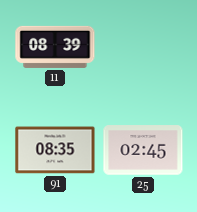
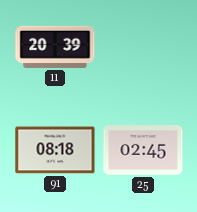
11: 08:39 -> 20:39
91: 08:35 -> 08:18
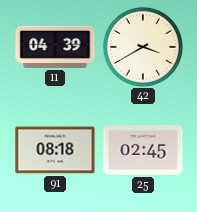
11: 20:39 -> 04:39
42: none -> 3:40
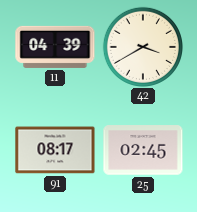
91: 08:18 -> 08:17
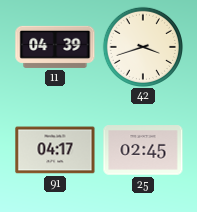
42: 3:40 -> 3:42
91: 08:17 -> 04:17
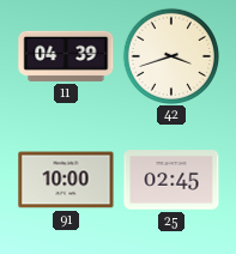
91: 04:17 -> 10:00
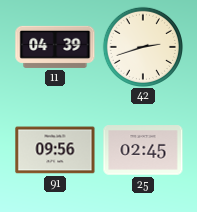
42: 3:42 -> 2:42
91: 10:00 -> 09:56
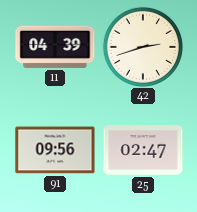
25: 02:45 -> 02:47
